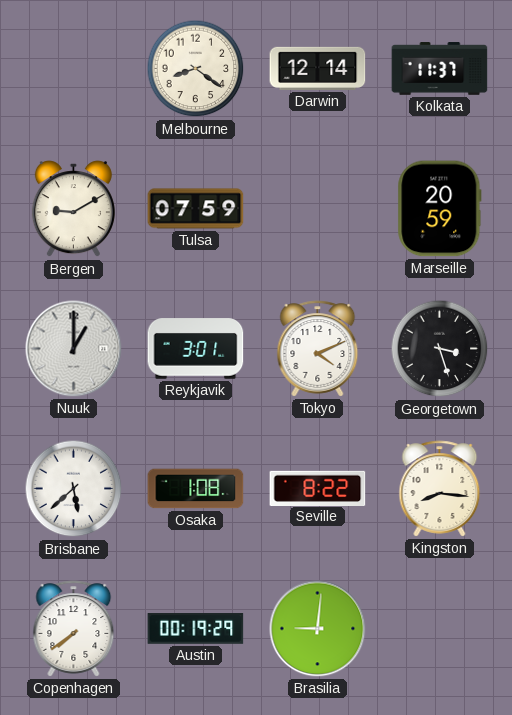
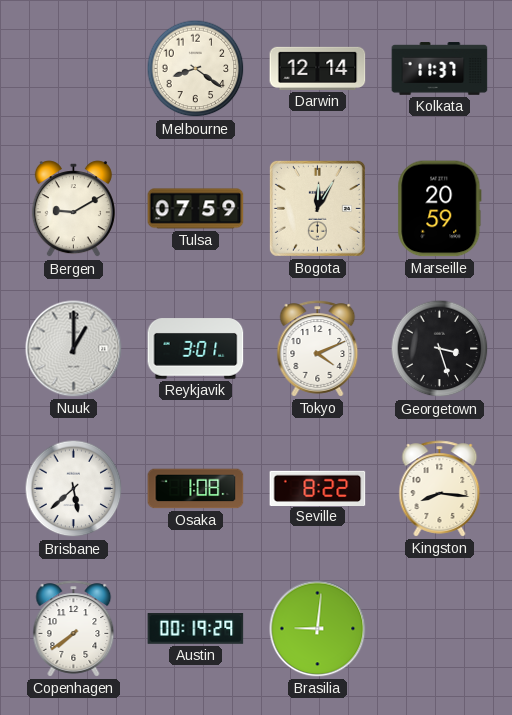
Bogota: none -> 12:05
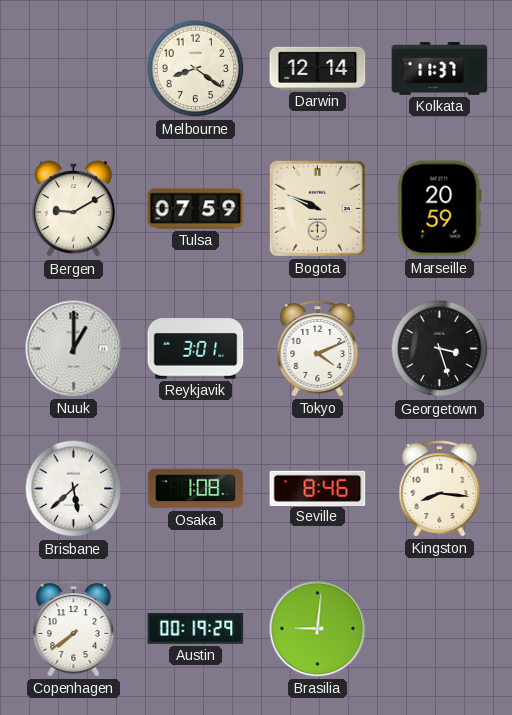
Bogota: 12:05 -> 9:49
Seville: 8:22 -> 8:46
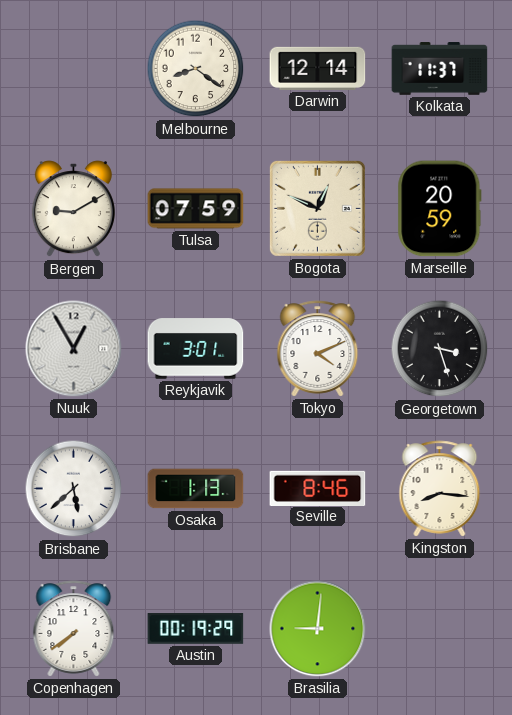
Bogota: 9:49 -> 12:49
Nuuk: 1:00 -> 12:55
Osaka: 1:08 -> 1:13
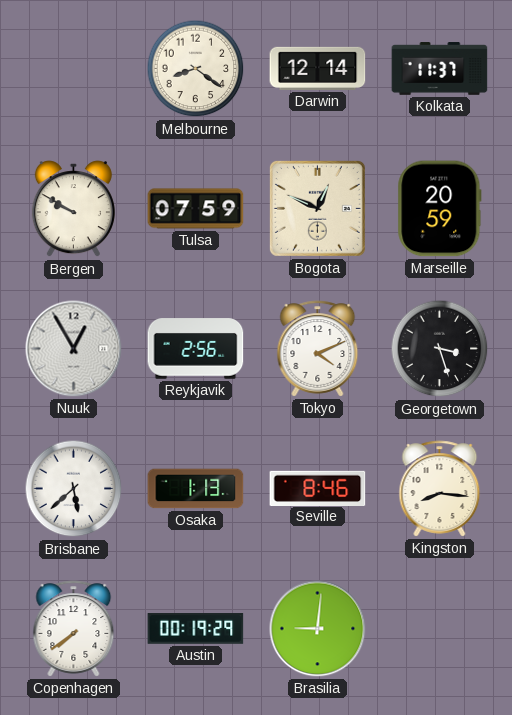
Bergen: 9:10 -> 9:50
Reykjavik: 3:01 -> 2:56
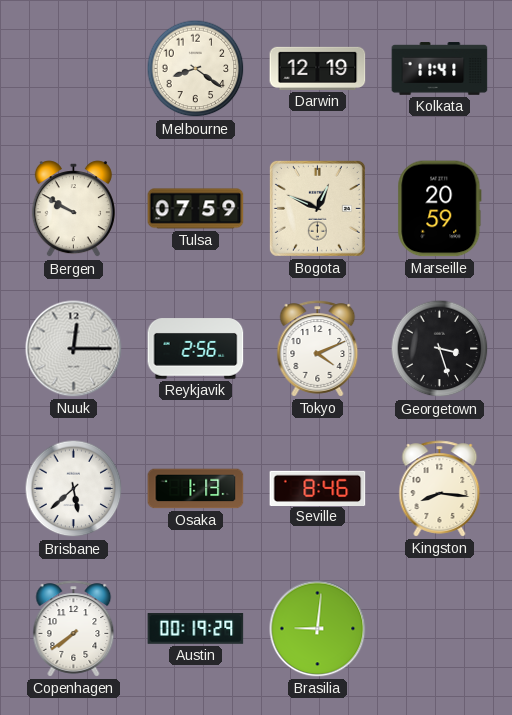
Darwin: 12:14 -> 12:19
Kolkata: 11:37 -> 11:41
Nuuk: 12:55 -> 12:15
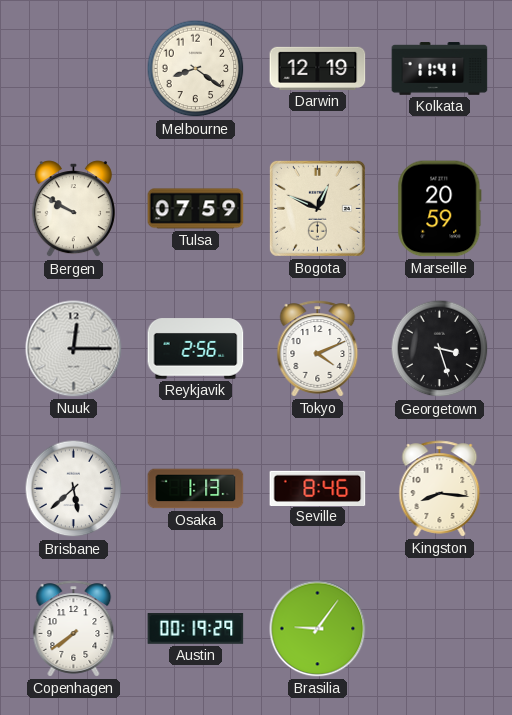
Brasilia: 9:01 -> 9:06
